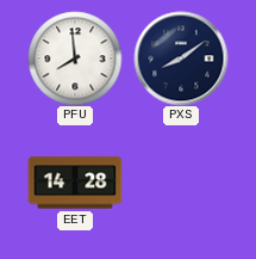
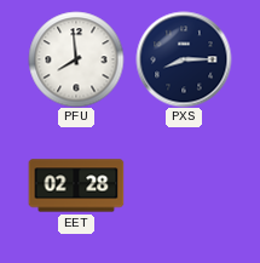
PXS: 8:09 -> 8:15
EET: 14:28 -> 02:28
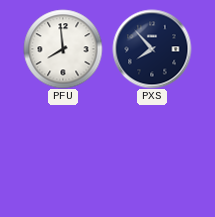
PXS: 8:15 -> 7:53
EET: 02:28 -> none
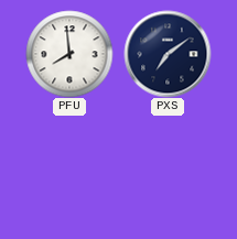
PXS: 7:53 -> 7:09
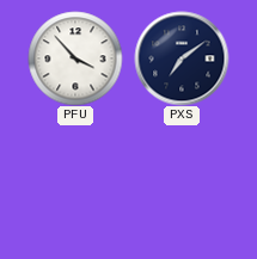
PFU: 7:59 -> 3:53
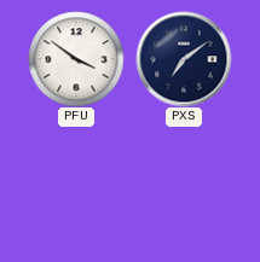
PFU: 3:53 -> 3:51
